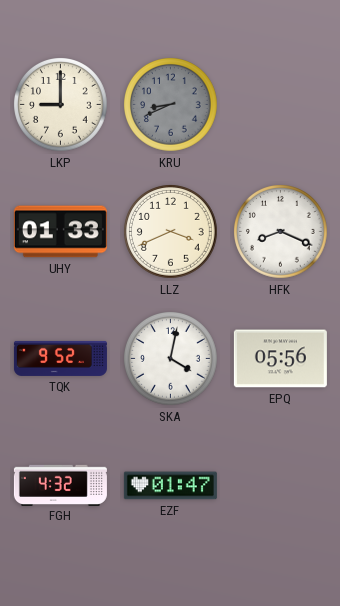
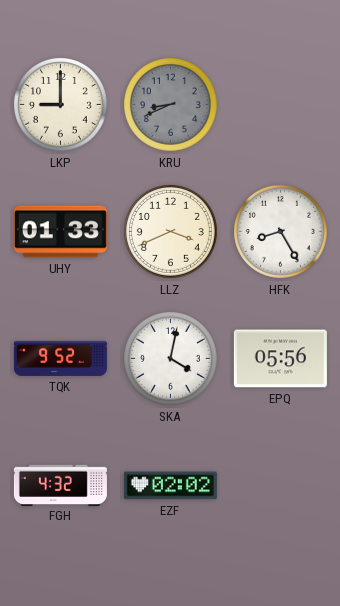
HFK: 8:19 -> 8:25
EZF: 01:47 -> 02:02
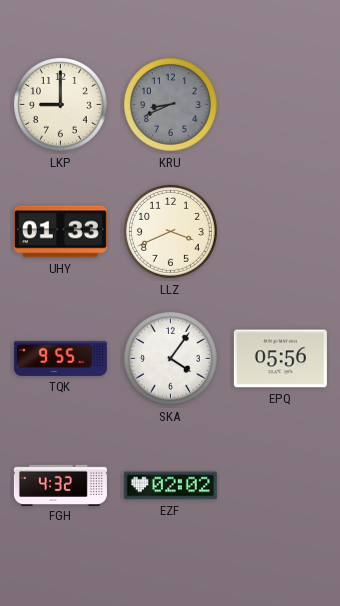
HFK: 8:25 -> none
TQK: 9:52 -> 9:55
SKA: 4:02 -> 4:06
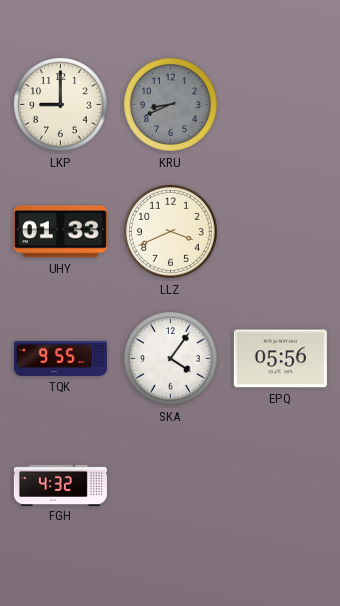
EZF: 02:02 -> none
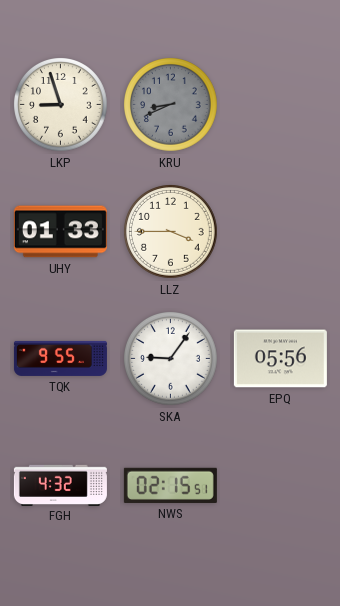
LKP: 9:00 -> 8:57
LLZ: 3:41 -> 3:45
SKA: 4:06 -> 9:06
NWS: none -> 02:15
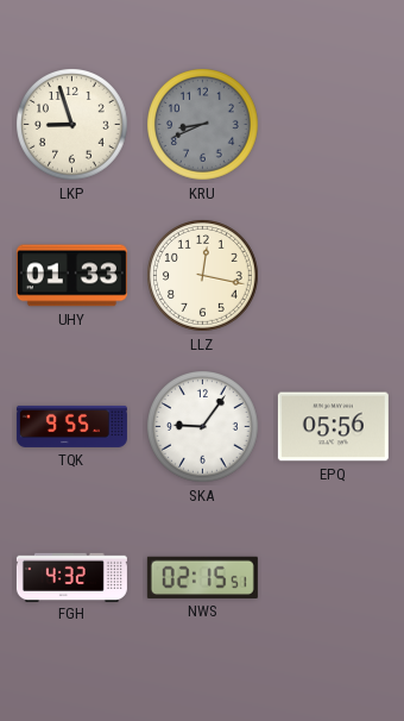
LLZ: 3:45 -> 12:17
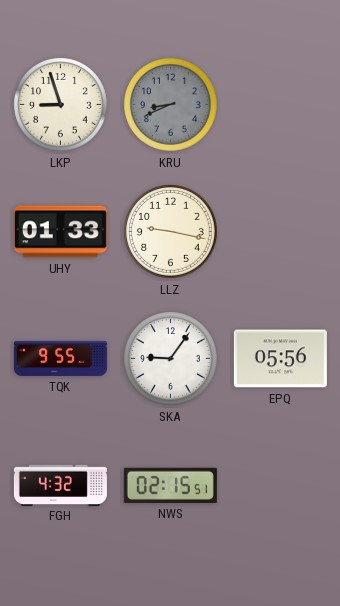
LLZ: 12:17 -> 9:17
